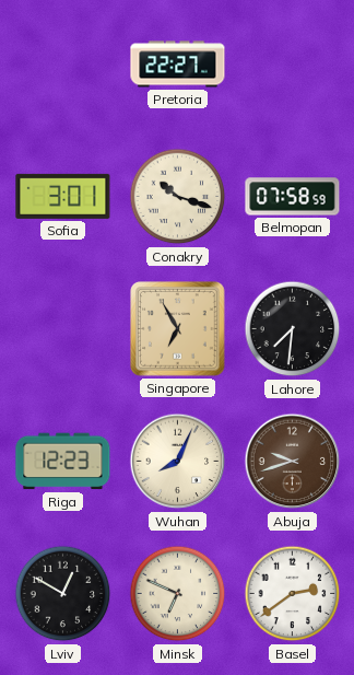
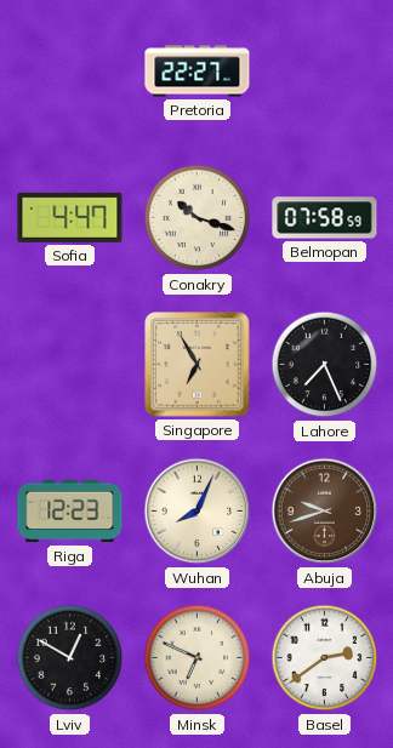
Sofia: 3:01 -> 4:47
Lahore: 7:31 -> 7:26
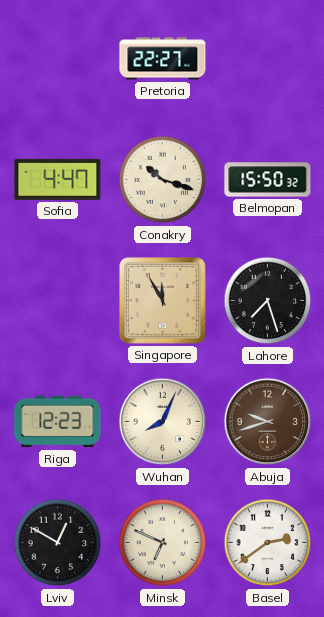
Belmopan: 07:58 -> 15:50
Singapore: 6:55 -> 11:55
Lahore: 7:26 -> 7:27
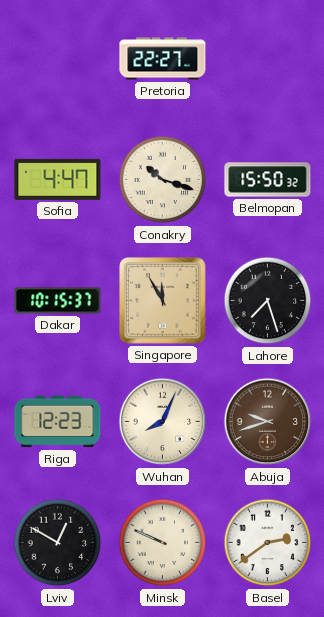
Dakar: none -> 10:15
Minsk: 6:49 -> 9:49
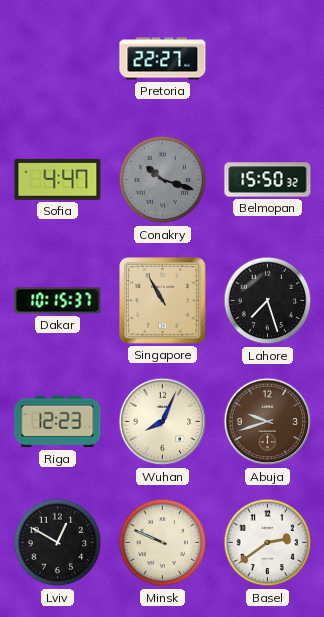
Conakry dial: cream -> grey
Singapore: 11:55 -> 10:55
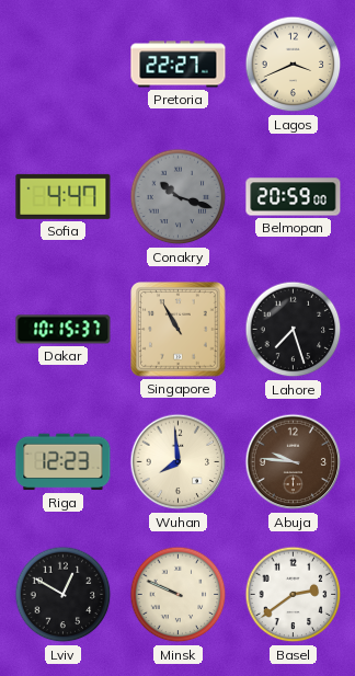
Lagos: none -> 3:41
Belmopan: 15:50 -> 20:59
Wuhan: 8:04 -> 7:59
Abuja: 9:42 -> 9:46
